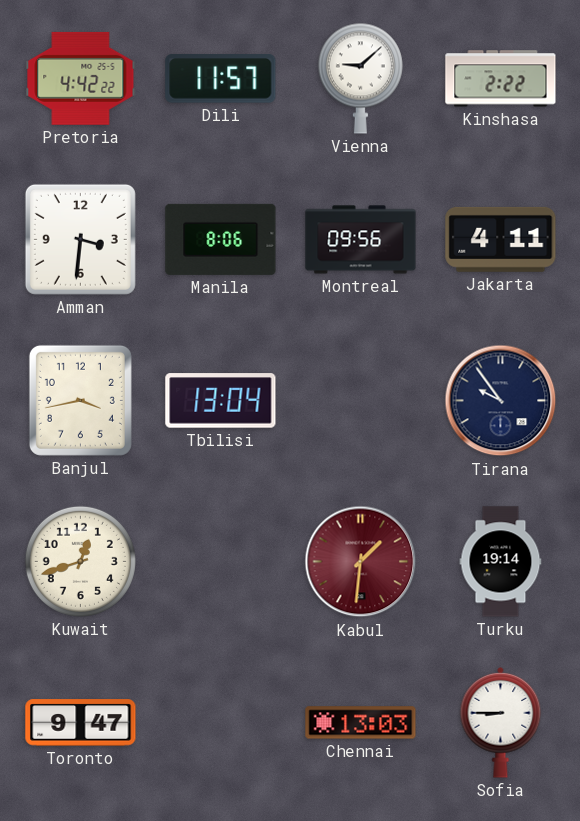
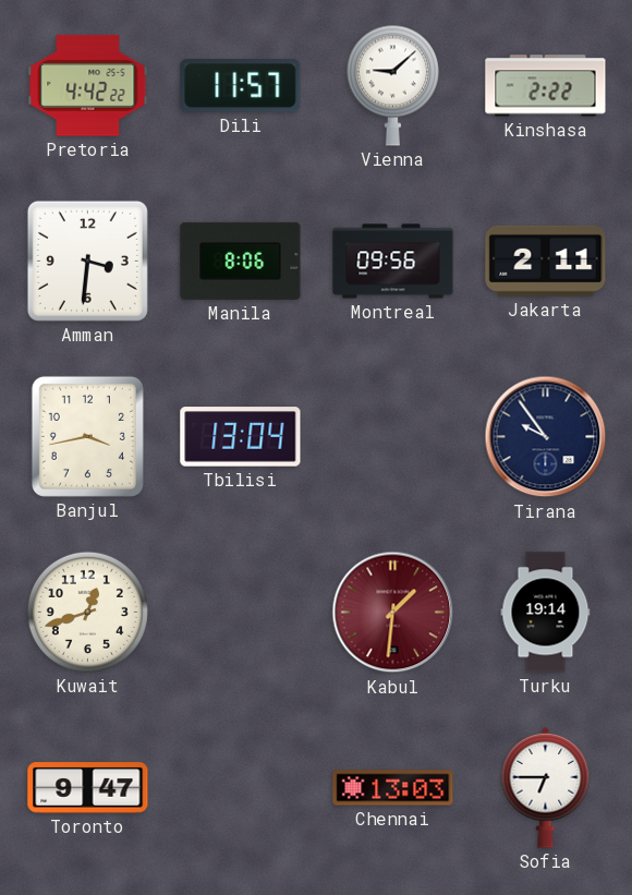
Jakarta: 4:11 -> 2:11
Sofia: 8:45 -> 6:45
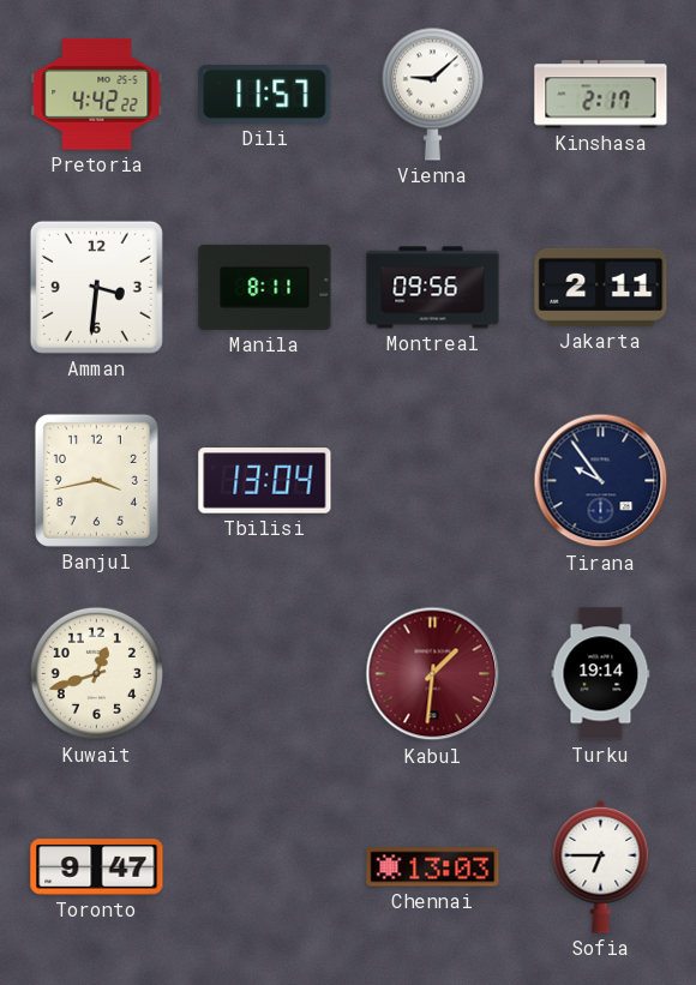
Kinshasa: 2:22 -> 2:17
Manila: 8:06 -> 8:11
